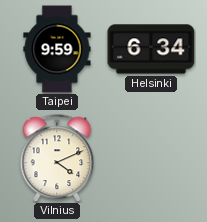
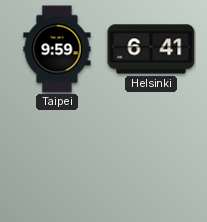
Helsinki: 6:34 -> 6:41
Vilnius: 4:11 -> none
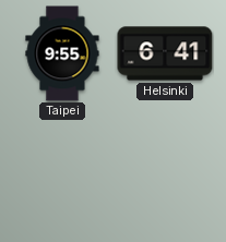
Taipei: 9:59 -> 9:55
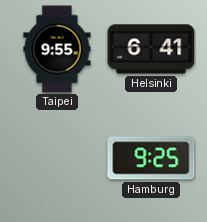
Hamburg: none -> 9:25
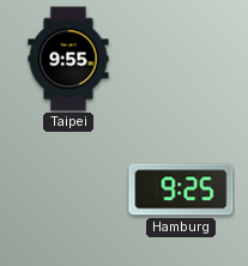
Helsinki: 6:41 -> none
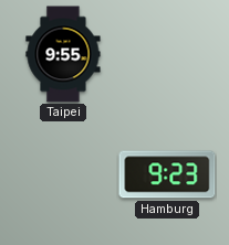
Hamburg: 9:25 -> 9:23
